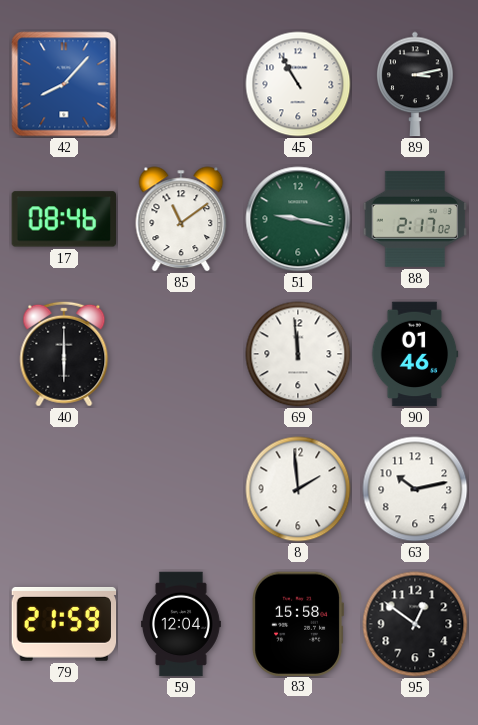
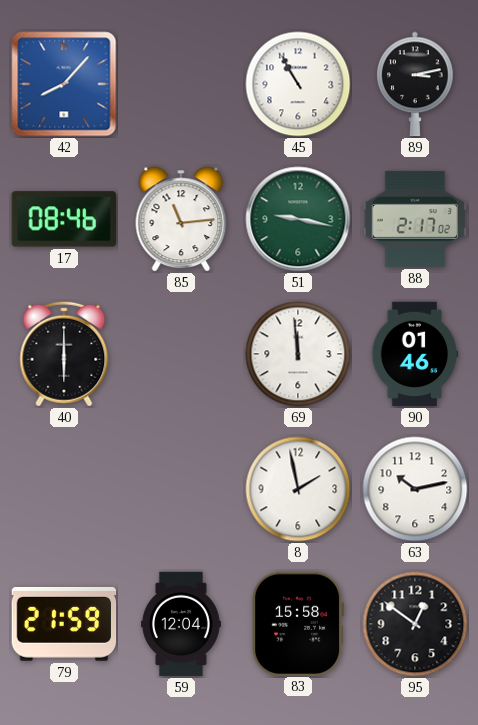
85: 11:09 -> 11:14
8: 1:59 -> 1:58
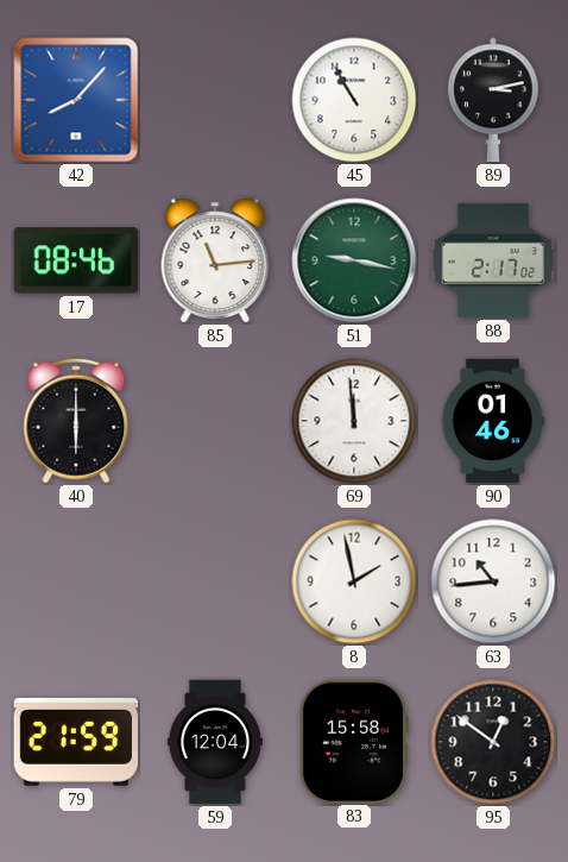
63: 10:13 -> 10:44
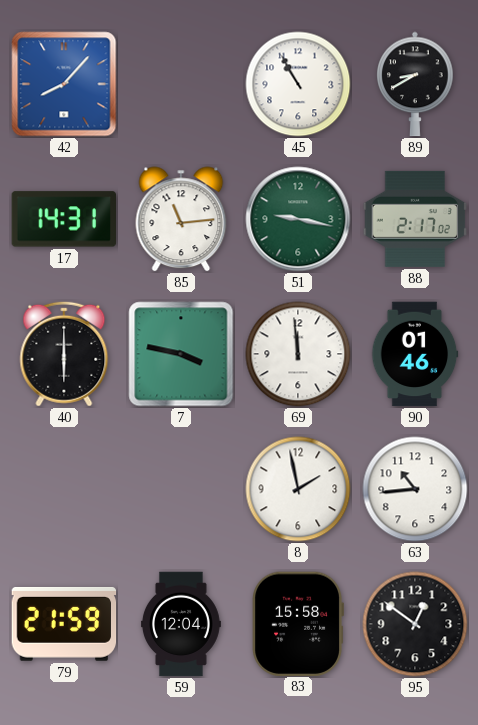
89: 3:13 -> 8:40
17: 08:46 -> 14:31
7: none -> 3:47
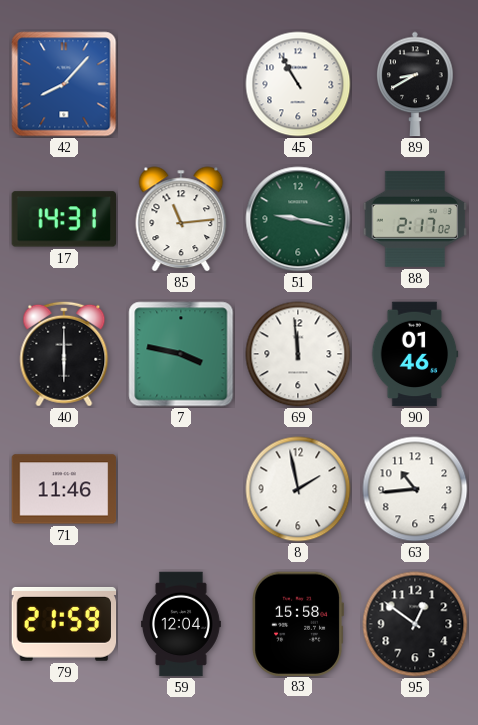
71: none -> 11:46
